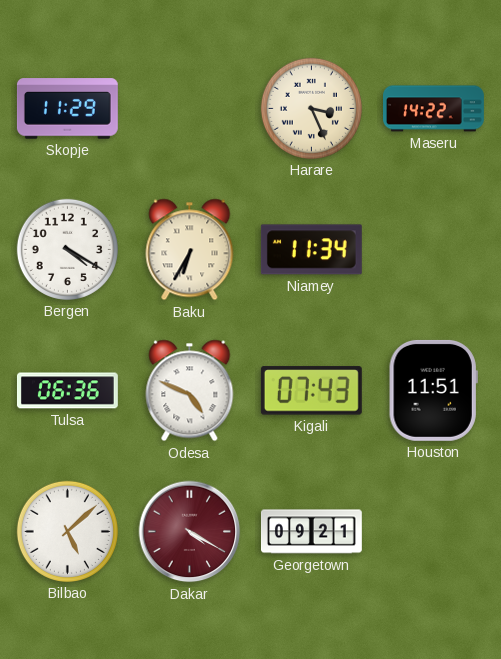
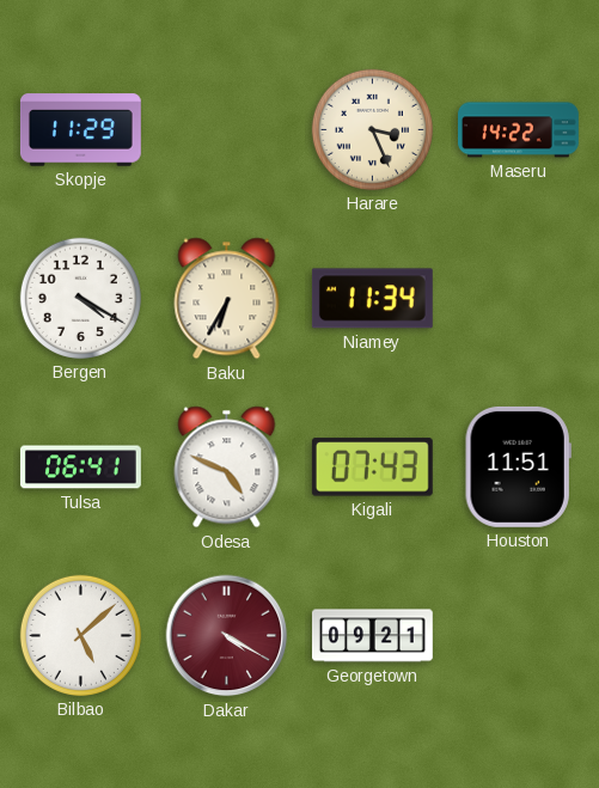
Tulsa: 06:36 -> 06:41
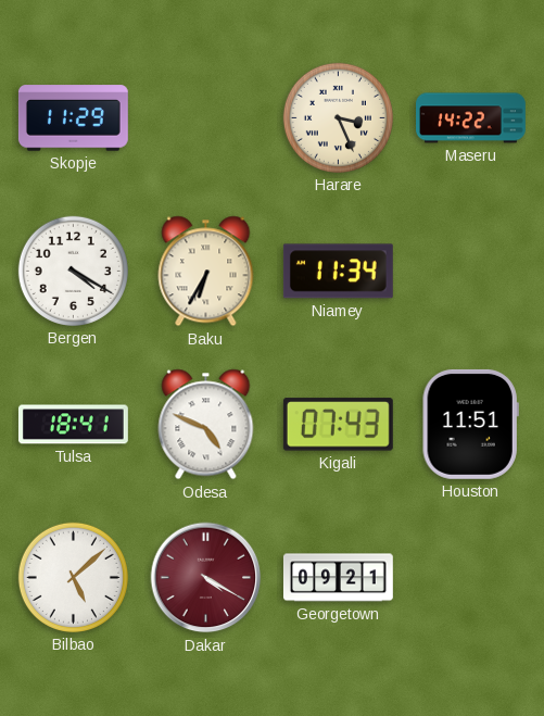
Tulsa: 06:41 -> 18:41
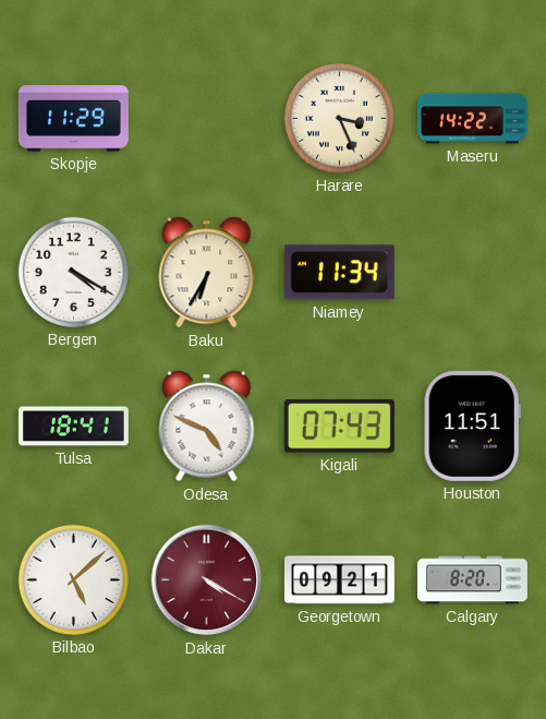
Calgary: none -> 8:20
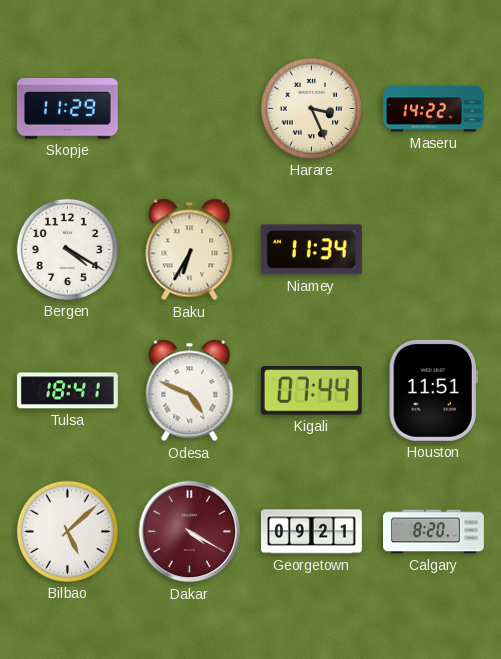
Kigali: 07:43 -> 07:44
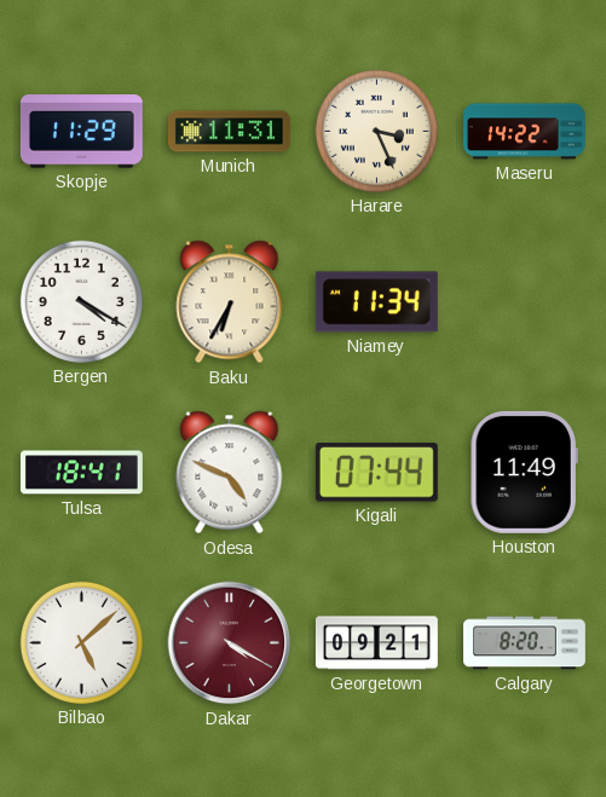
Munich: none -> 11:31
Houston: 11:51 -> 11:49
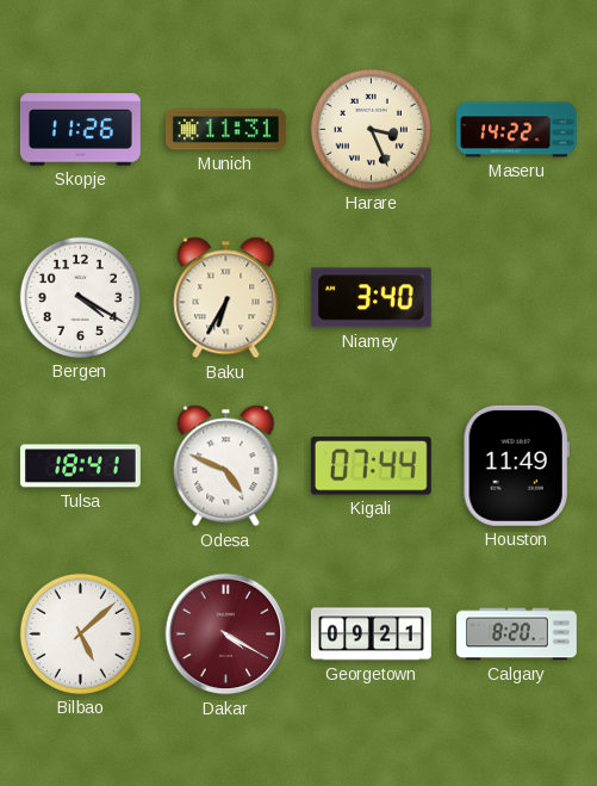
Skopje: 11:29 -> 11:26
Niamey: 11:34 -> 3:40
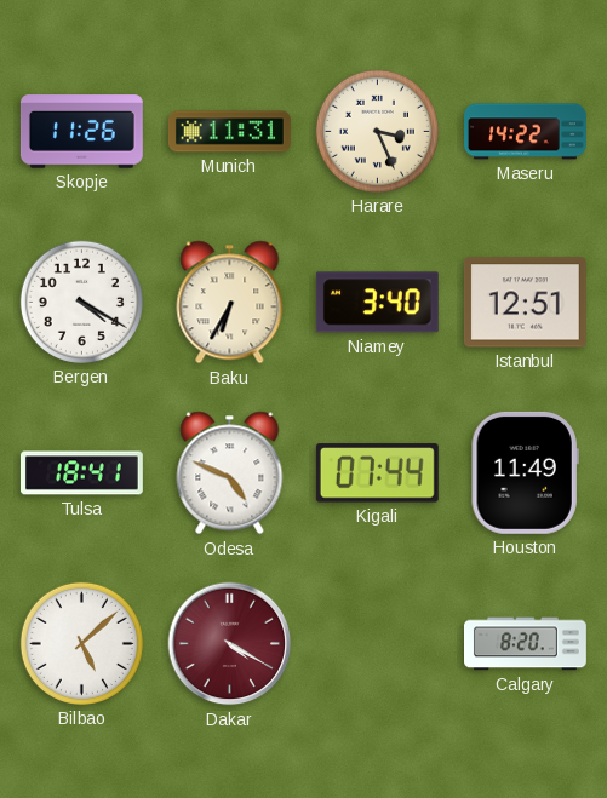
Istanbul: none -> 12:51
Georgetown: 09:21 -> none
